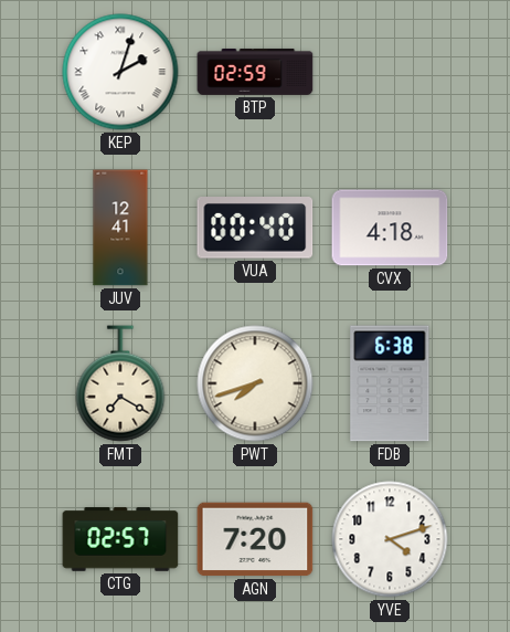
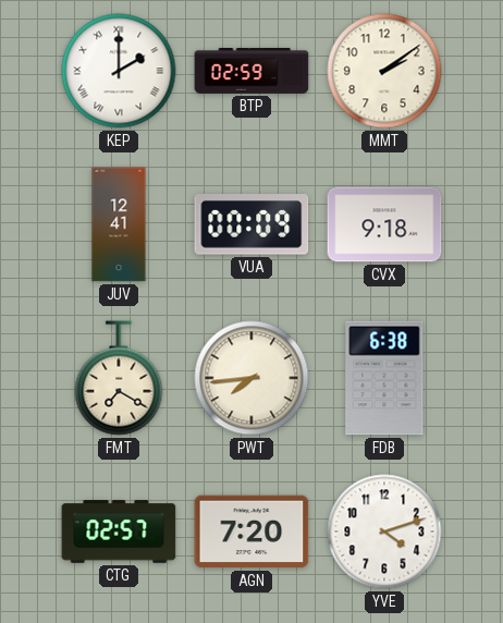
KEP: 2:03 -> 2:00
MMT: none -> 2:09
VUA: 00:40 -> 00:09
CVX: 4:18 -> 9:18
PWT: 7:42 -> 7:44
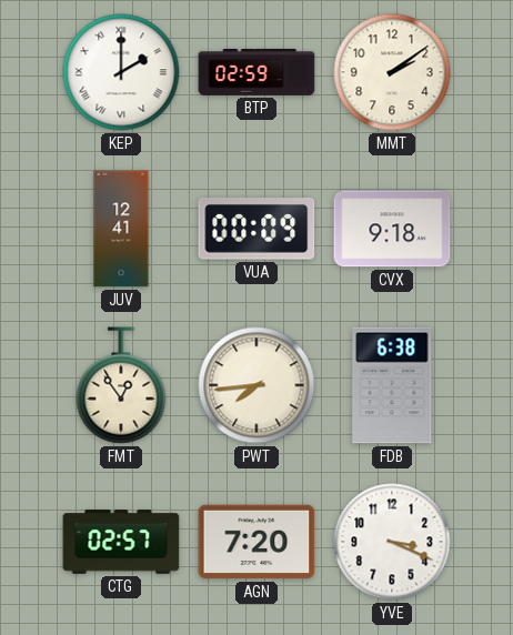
FMT: 7:20 -> 12:54
YVE: 4:12 -> 3:19
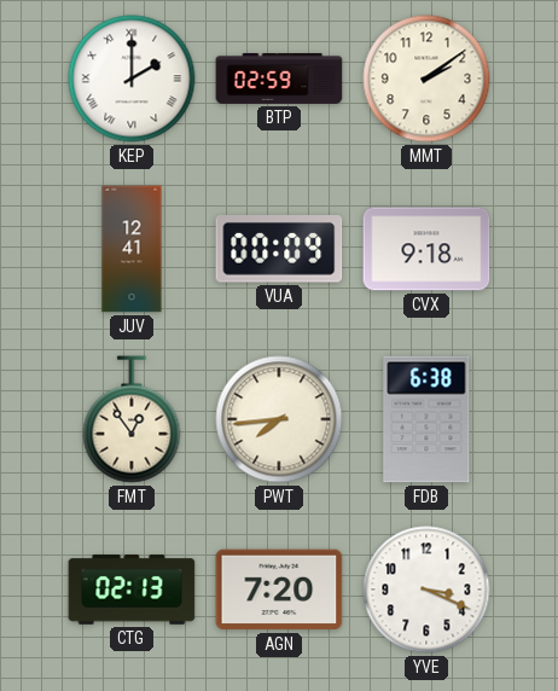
CTG: 02:57 -> 02:13
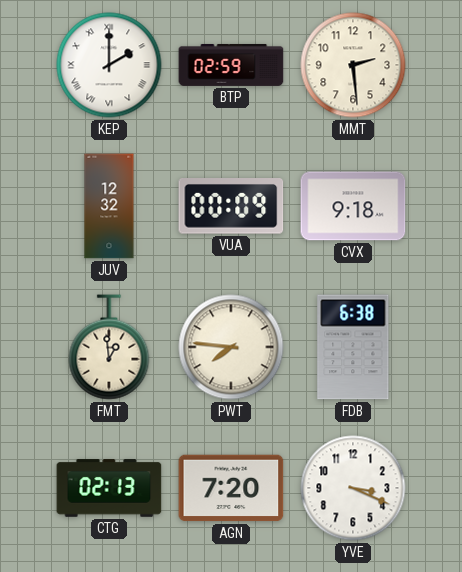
MMT: 2:09 -> 2:29
JUV: 12:41 -> 12:32
FMT: 12:54 -> 12:59
PWT: 7:44 -> 7:46
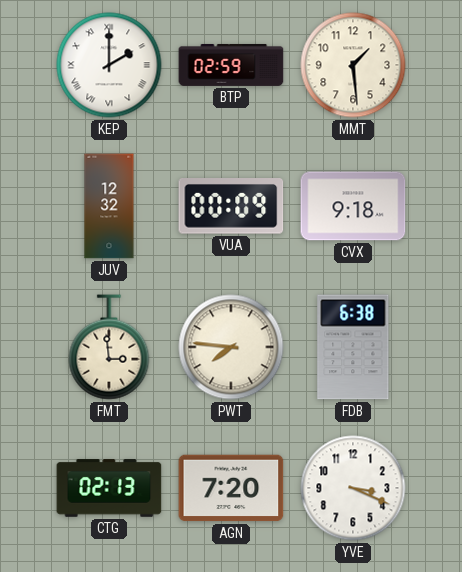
MMT: 2:29 -> 1:29
FMT: 12:59 -> 2:59
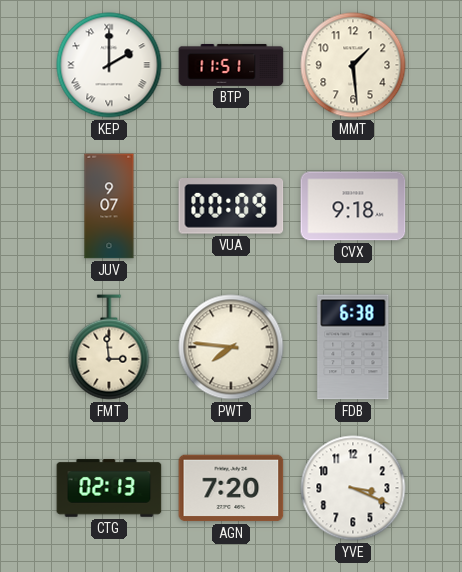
BTP: 02:59 -> 11:51
JUV: 12:32 -> 9:07
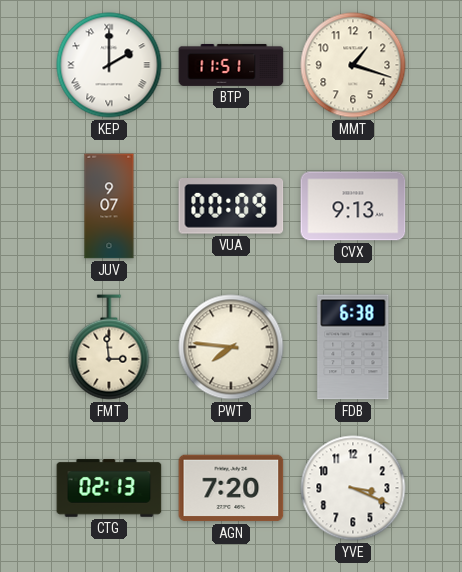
MMT: 1:29 -> 1:18
CVX: 9:18 -> 9:13
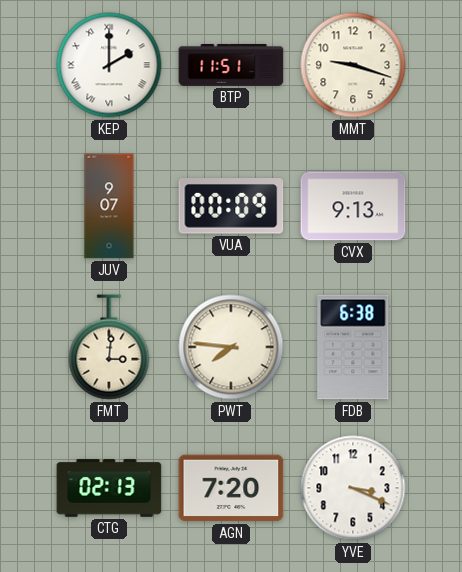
MMT: 1:18 -> 9:18
FMT: 2:59 -> 3:01
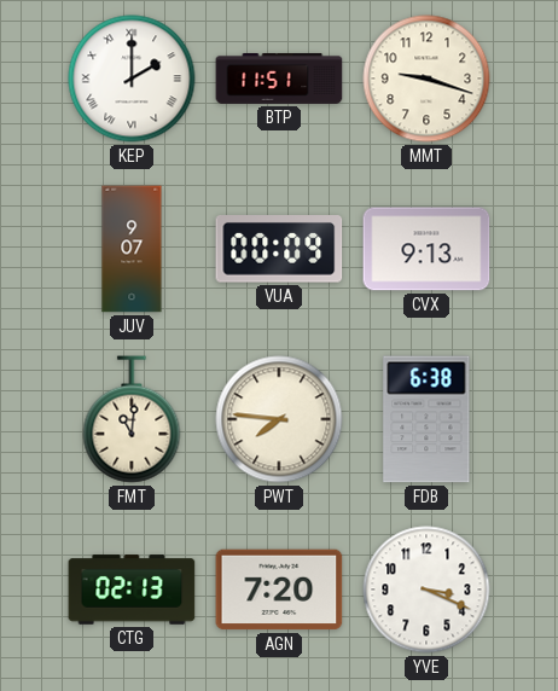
FMT: 3:01 -> 11:01
